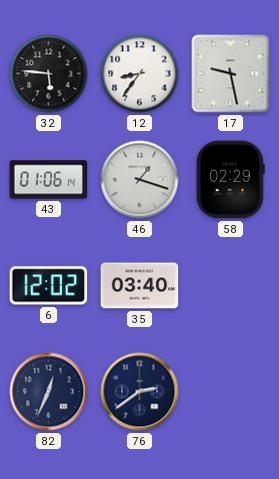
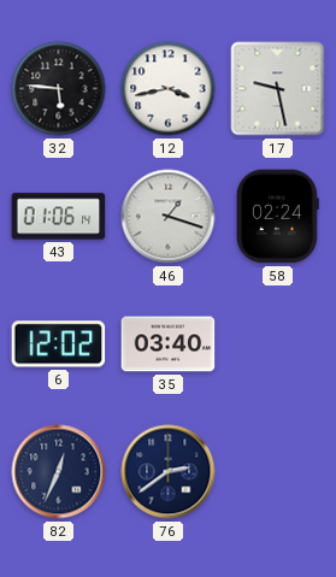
12: 8:36 -> 3:43
58: 02:29 -> 02:24
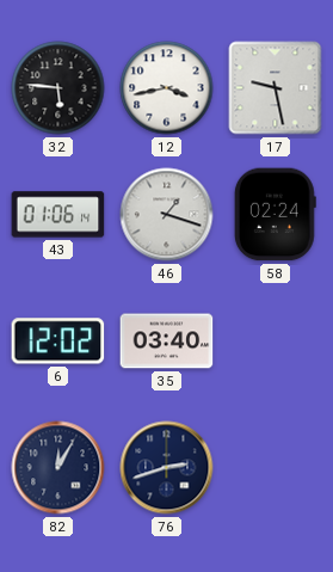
82: 12:34 -> 12:05
76: 2:39 -> 2:42
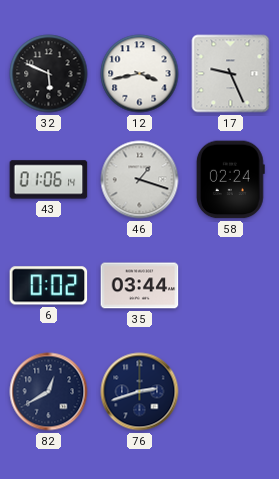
32: 5:46 -> 5:49
17: 9:28 -> 9:26
6: 12:02 -> 0:02
35: 03:40 -> 03:44
82: 12:05 -> 12:40
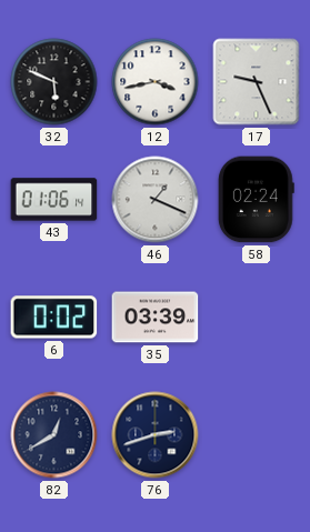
46: 1:18 -> 1:19
35: 03:44 -> 03:39
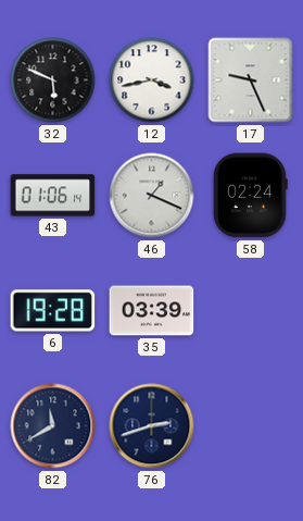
6: 0:02 -> 19:28
82: 12:40 -> 11:40
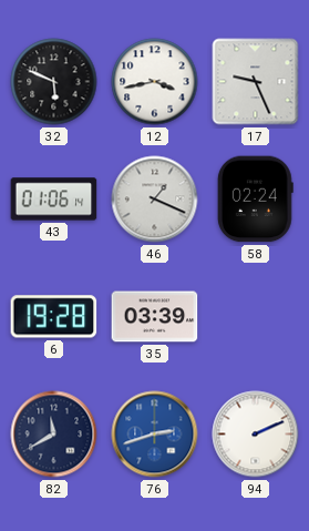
76 dial: navy -> blue
94: none -> 2:11
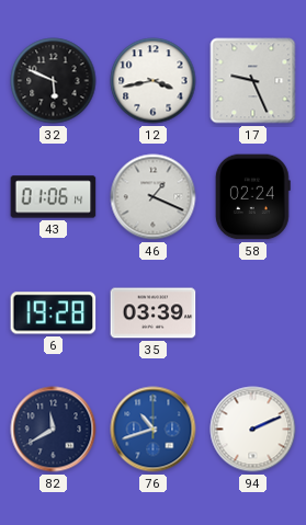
76: 2:42 -> 10:42
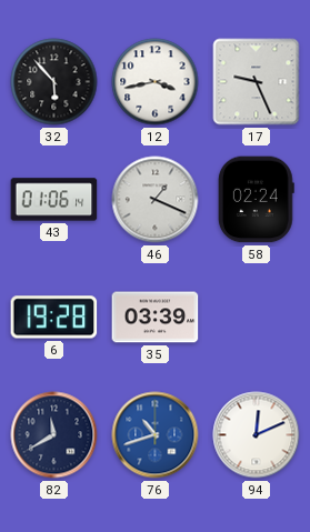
32: 5:49 -> 5:53
94: 2:11 -> 12:11
